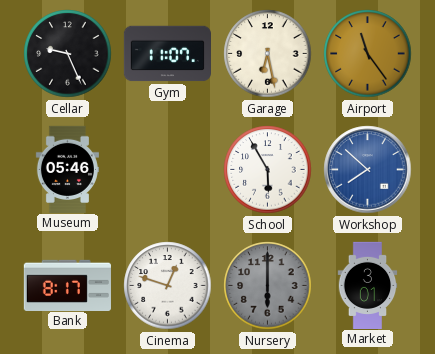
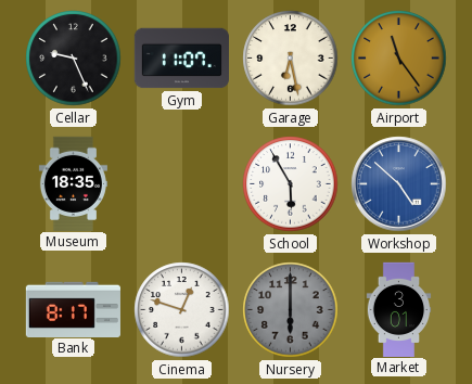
Museum: 05:46 -> 18:35
Workshop: 7:52 -> 4:52
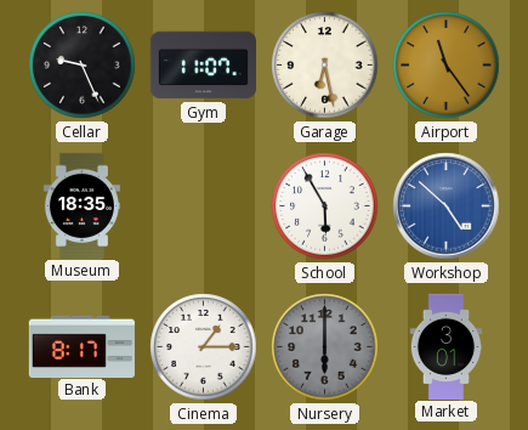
Cinema: 12:48 -> 1:15
